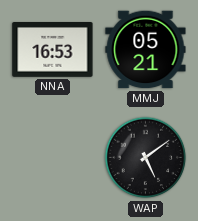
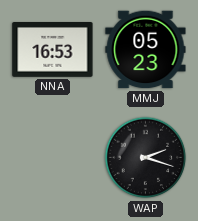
MMJ: 05:21 -> 05:23
WAP: 5:09 -> 2:18
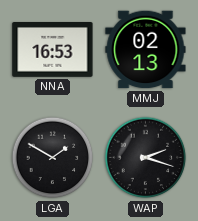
MMJ: 05:23 -> 02:13
LGA: none -> 1:50
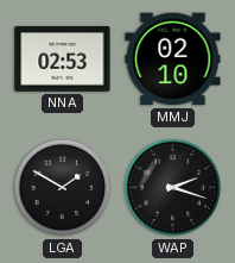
NNA: 16:53 -> 02:53
MMJ: 02:13 -> 02:10
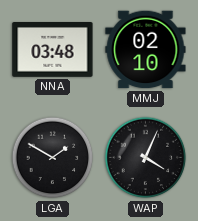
NNA: 02:53 -> 03:48
WAP: 2:18 -> 4:04
